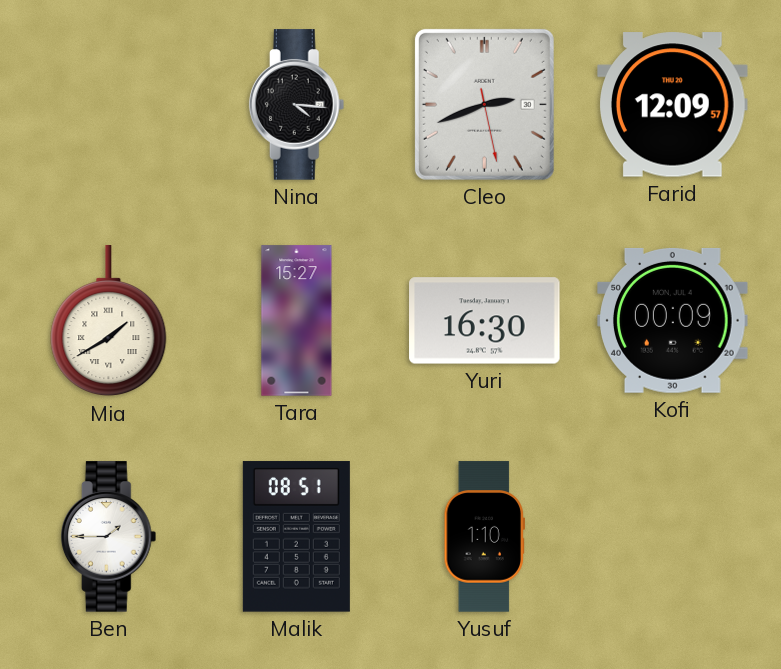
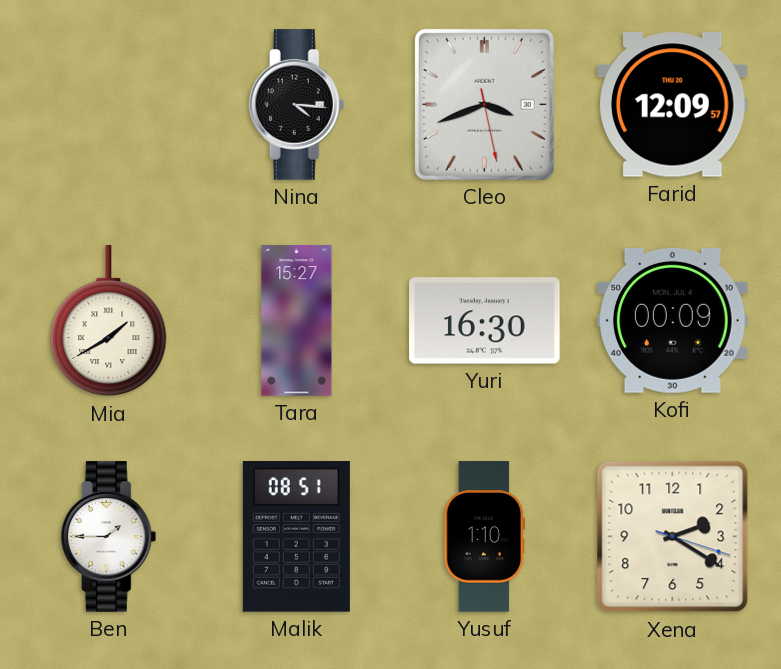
Cleo: 2:41 -> 3:41
Xena: none -> 2:20
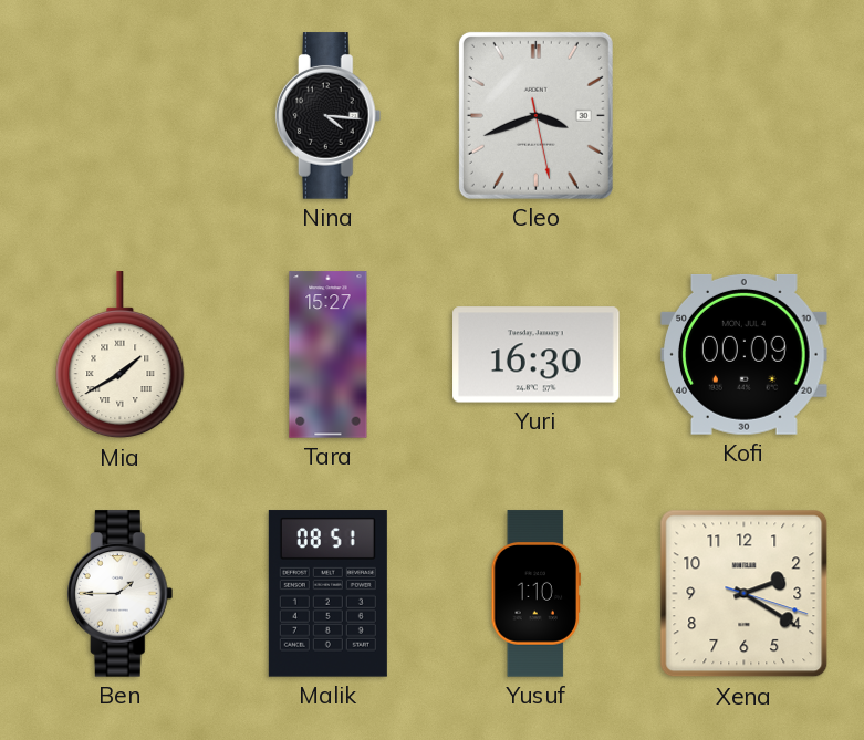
Farid: 12:09 -> none
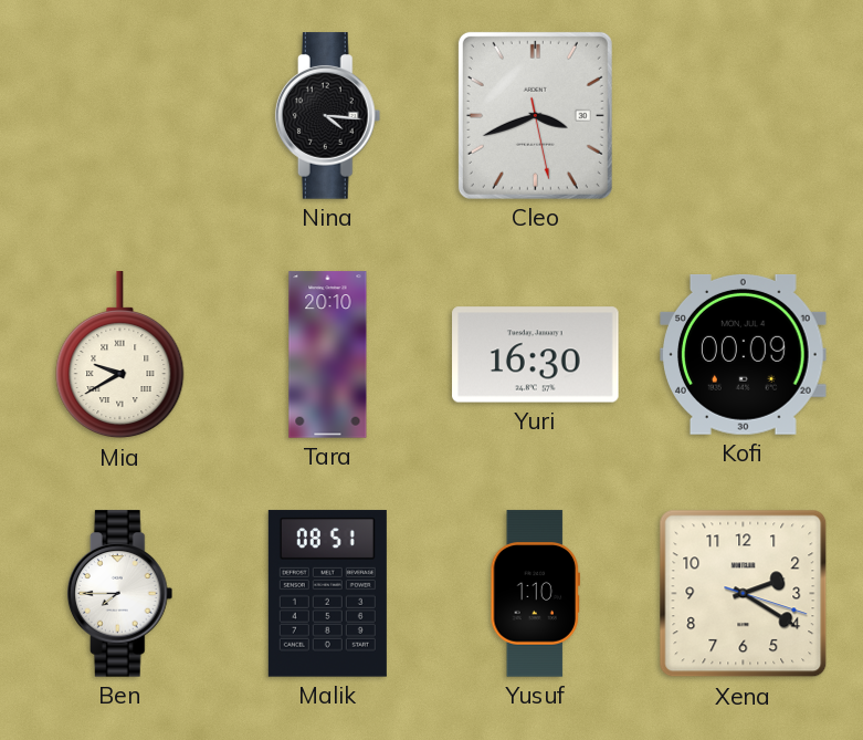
Mia: 1:40 -> 9:40
Tara: 15:27 -> 20:10
Ben: 1:45 -> 7:45
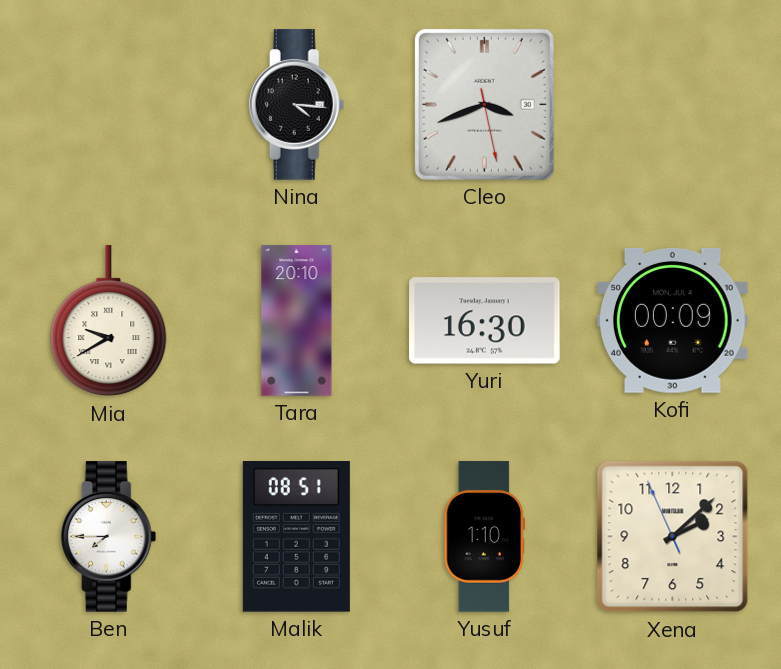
Xena: 2:20 -> 2:07
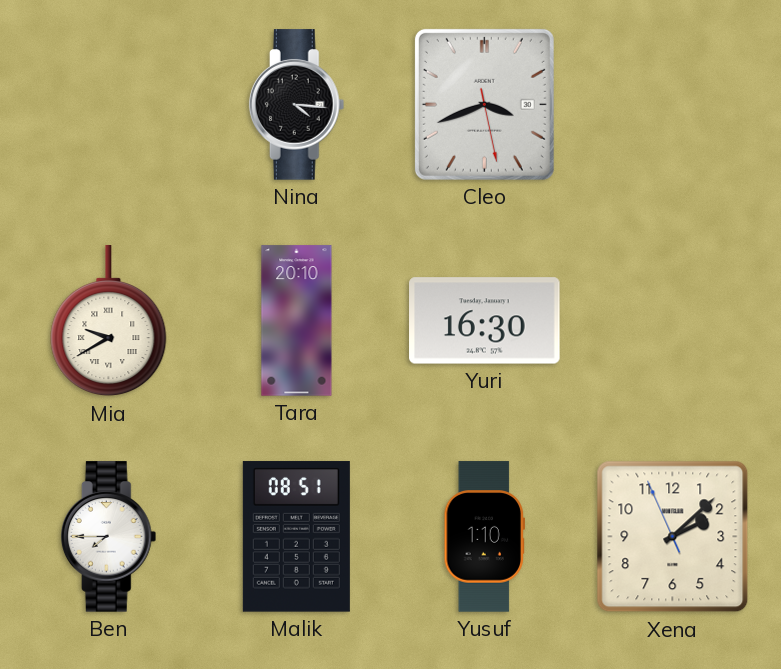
Kofi: 00:09 -> none
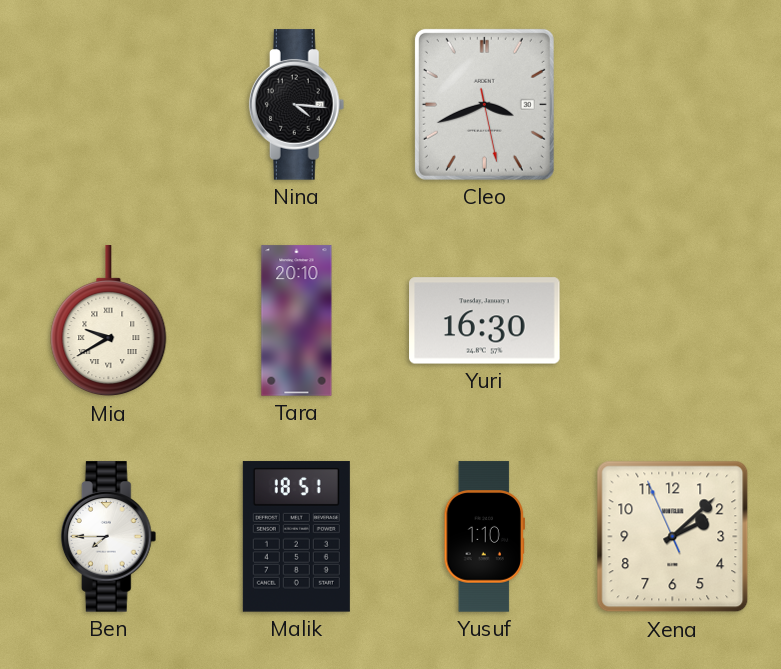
Malik: 08:51 -> 18:51
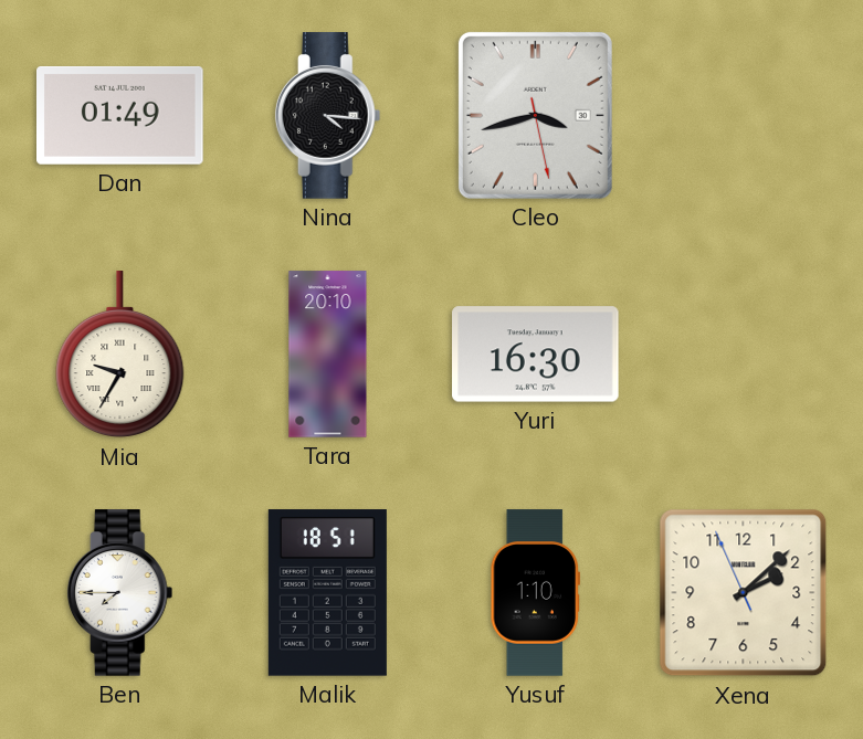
Dan: none -> 01:49
Cleo: 3:41 -> 3:42
Mia: 9:40 -> 9:35
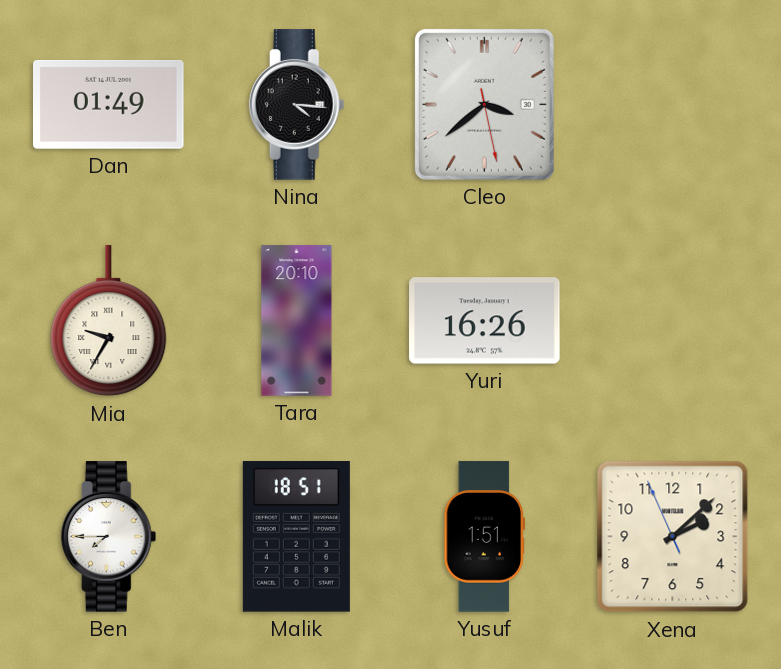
Cleo: 3:42 -> 3:38
Yuri: 16:30 -> 16:26
Yusuf: 1:10 -> 1:51
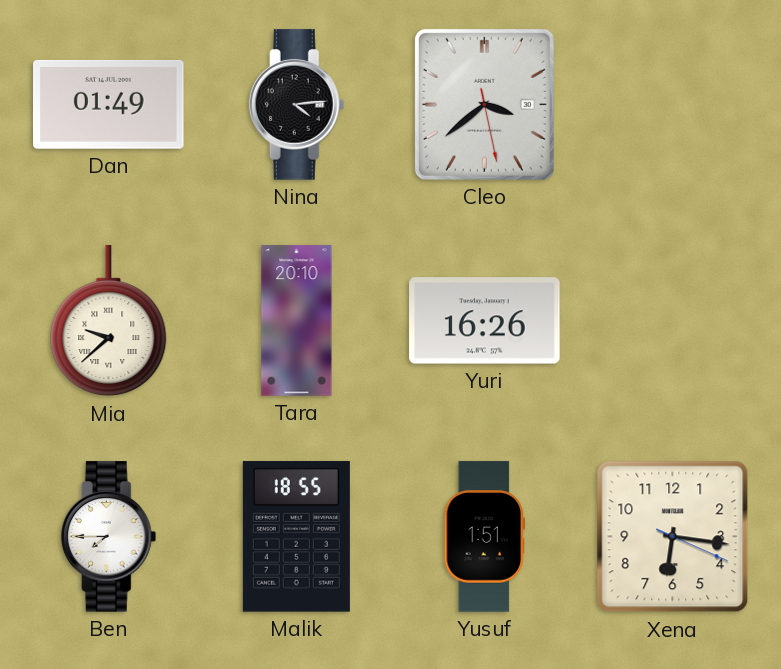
Nina: 4:16 -> 4:14
Mia: 9:35 -> 9:38
Malik: 18:51 -> 18:55
Xena: 2:07 -> 6:16
